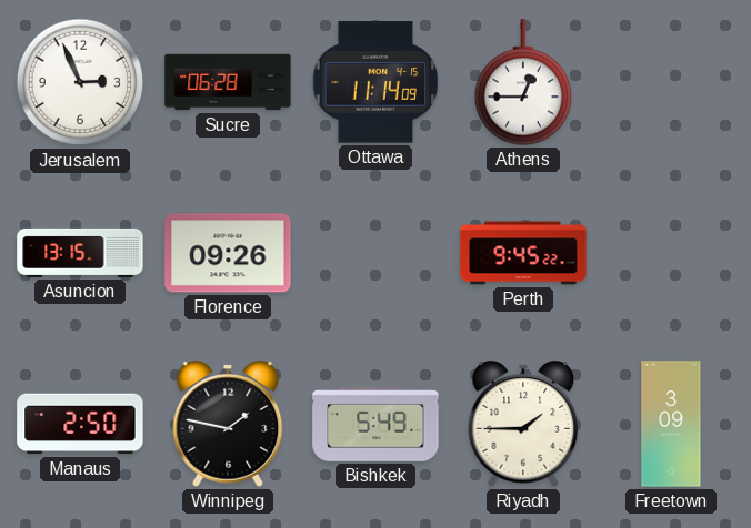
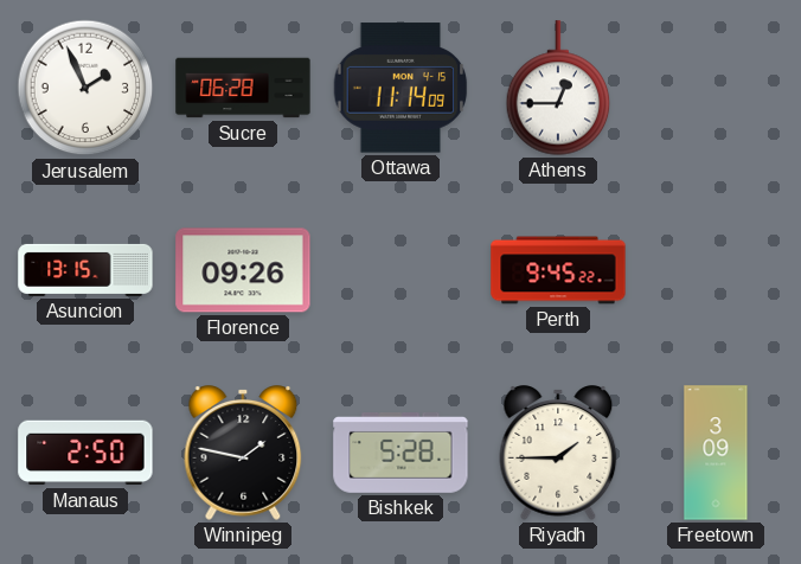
Jerusalem: 2:56 -> 1:56
Bishkek: 5:49 -> 5:28
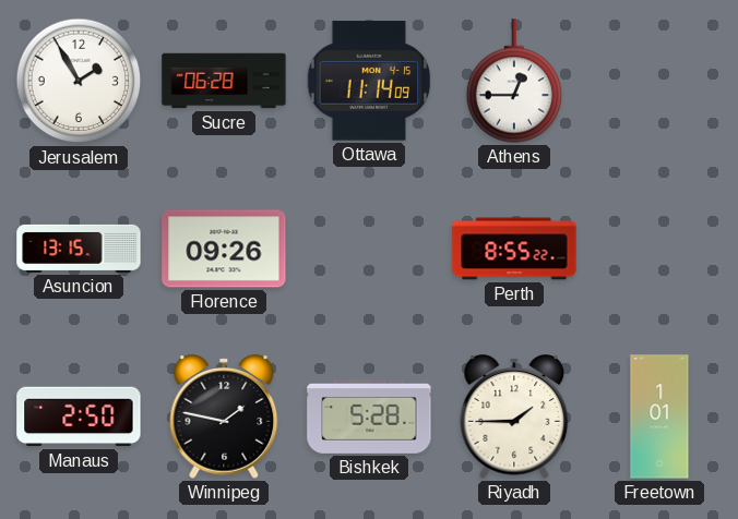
Jerusalem: 1:56 -> 1:55
Perth: 9:45 -> 8:55
Freetown: 3:09 -> 1:01
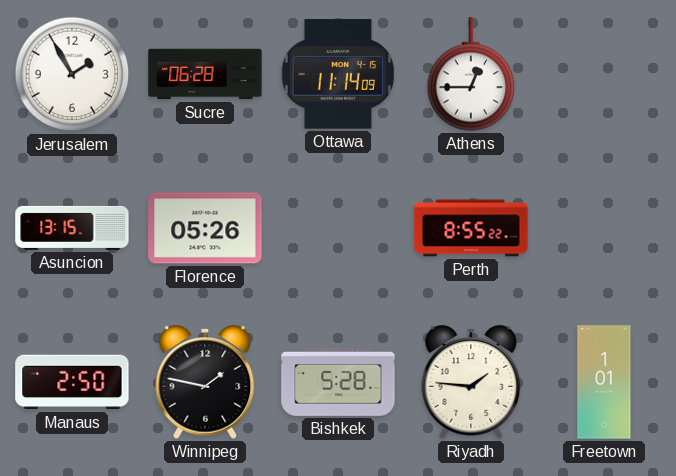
Florence: 09:26 -> 05:26
Riyadh: 1:45 -> 1:46
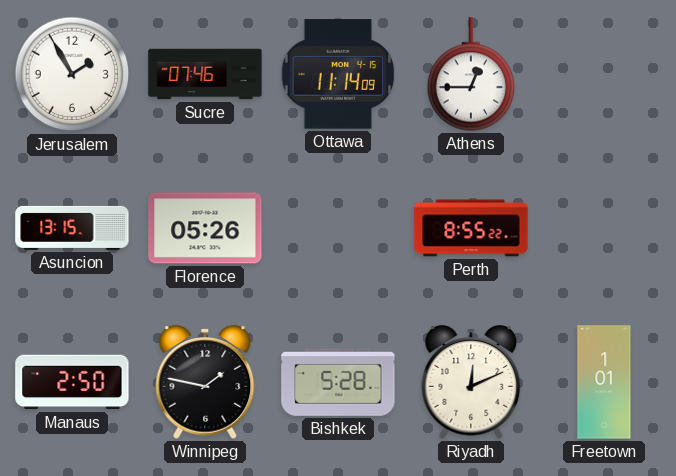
Sucre: 06:28 -> 07:46
Riyadh: 1:46 -> 12:11
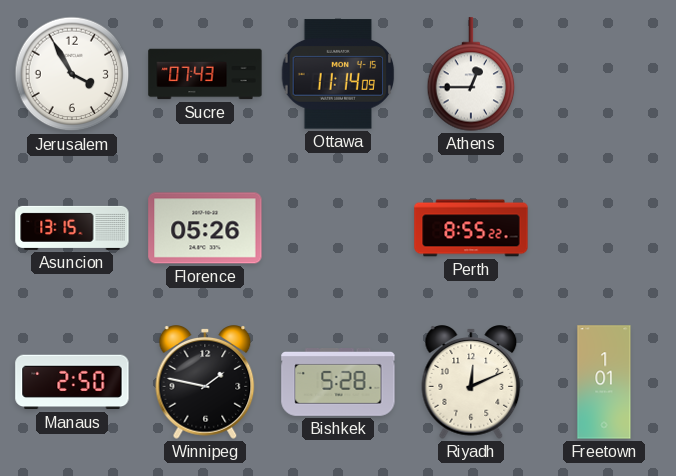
Jerusalem: 1:55 -> 3:55
Sucre: 07:46 -> 07:43
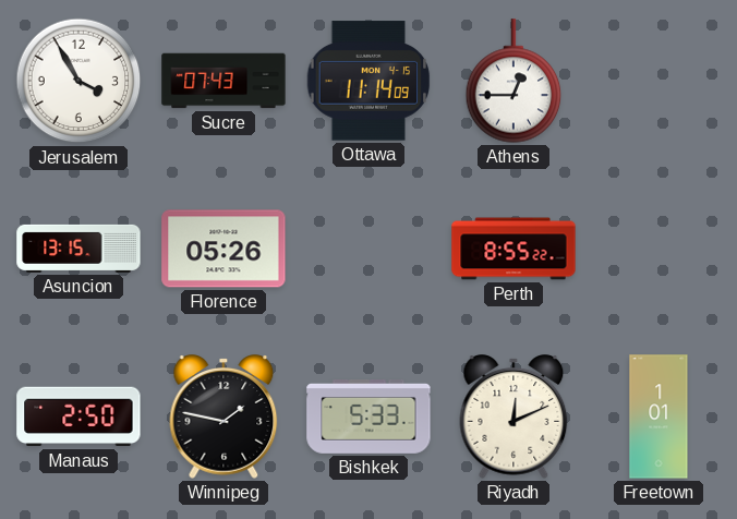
Bishkek: 5:28 -> 5:33
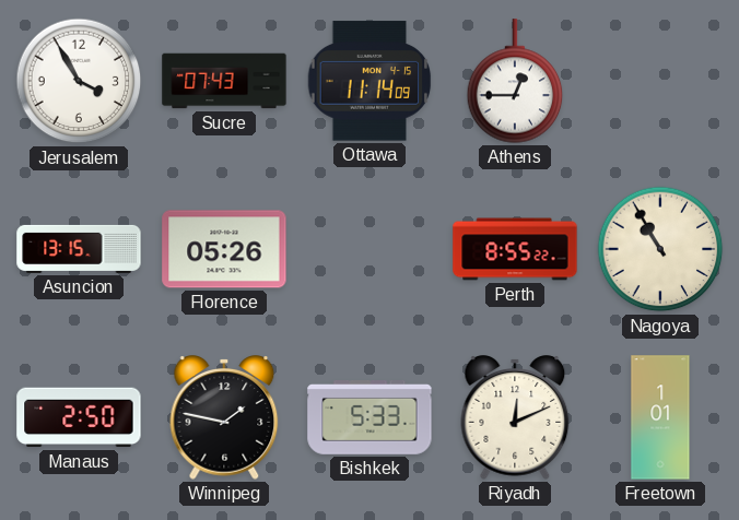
Nagoya: none -> 10:55
